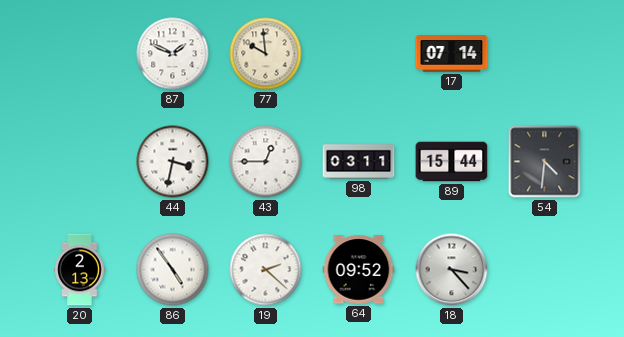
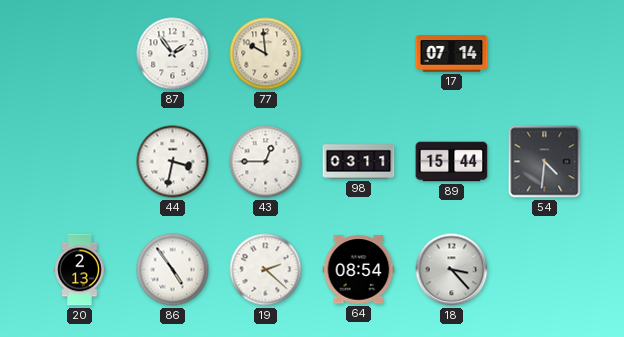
87: 1:49 -> 1:54
64: 09:52 -> 08:54
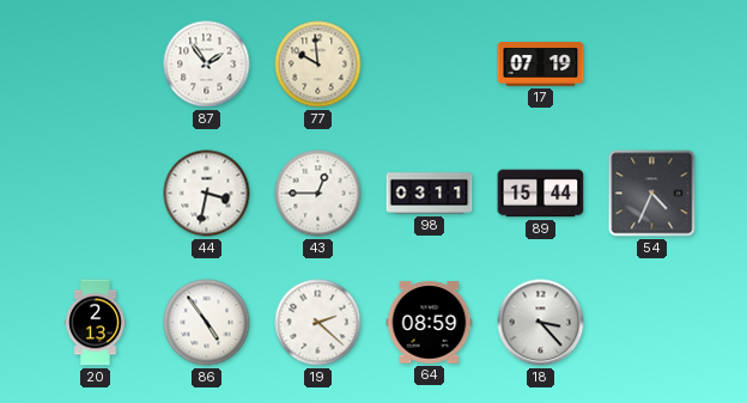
17: 07:14 -> 07:19
54: 4:31 -> 4:34
64: 08:54 -> 08:59
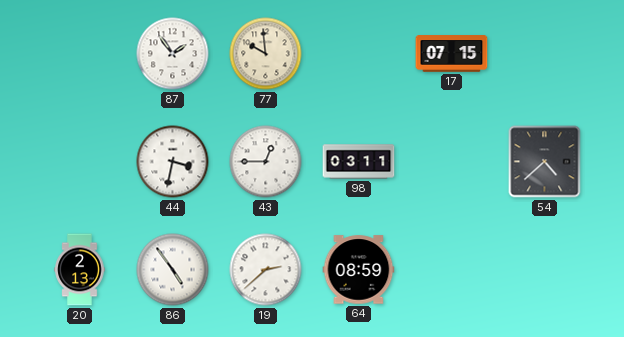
17: 07:19 -> 07:15
89: 15:44 -> none
54: 4:34 -> 4:38
19: 2:22 -> 2:38
18: 3:23 -> none
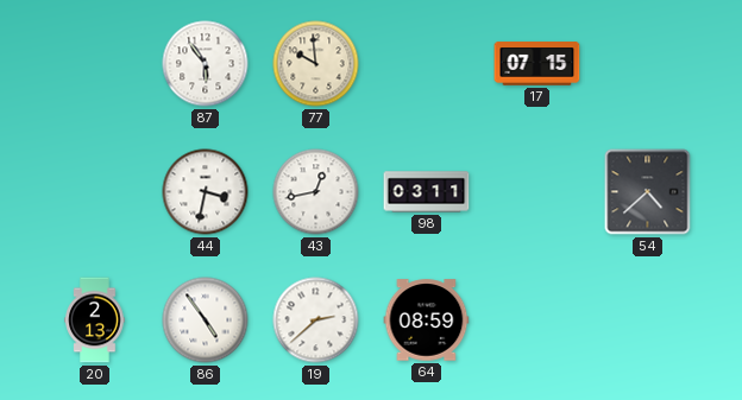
87: 1:54 -> 5:54
43: 12:45 -> 12:43
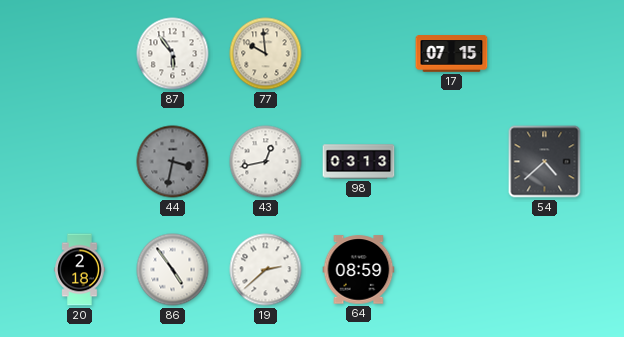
44 dial: white -> grey
98: 03:11 -> 03:13
20: 2:13 -> 2:18
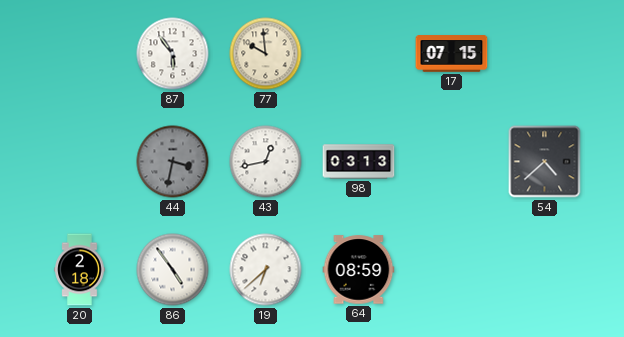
19: 2:38 -> 6:38
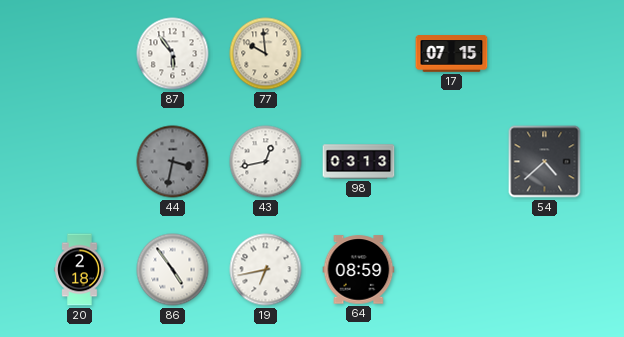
19: 6:38 -> 6:43
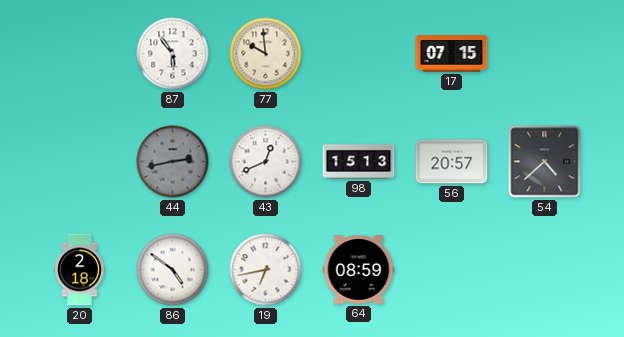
44: 3:32 -> 2:43
43: 12:43 -> 12:41
98: 03:13 -> 15:13
56: none -> 20:57
86: 4:54 -> 4:51
